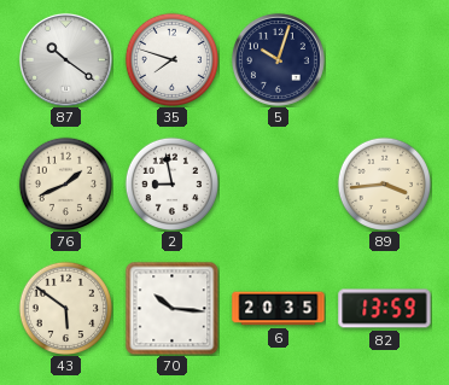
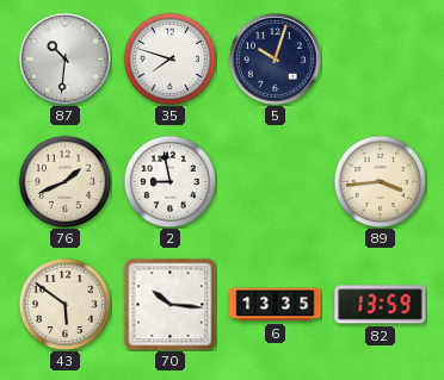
87: 10:21 -> 10:31
6: 20:35 -> 13:35
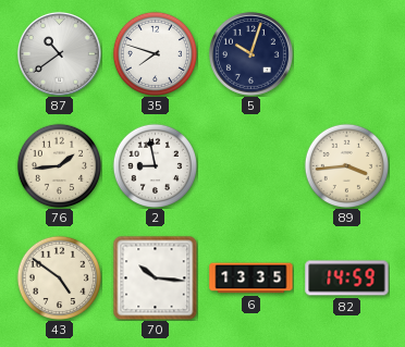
87: 10:31 -> 10:39
76: 1:41 -> 1:44
43: 5:51 -> 4:51
82: 13:59 -> 14:59
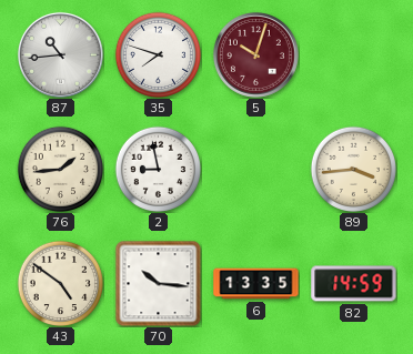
87: 10:39 -> 10:44
5 dial: navy -> burgundy
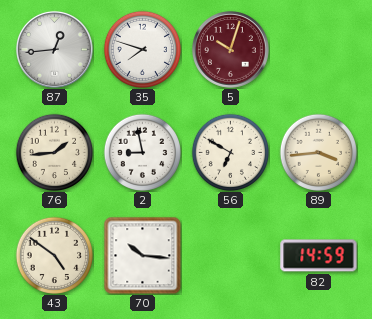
87: 10:44 -> 12:44
56: none -> 6:50
6: 13:35 -> none
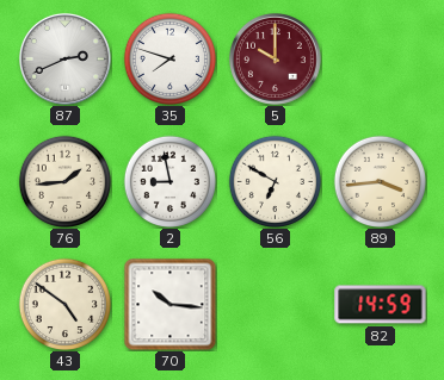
87: 12:44 -> 2:41
5: 10:03 -> 10:00
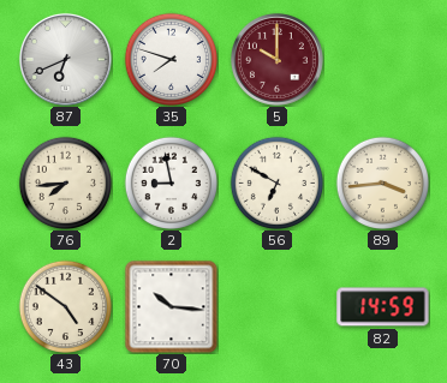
87: 2:41 -> 6:41
76: 1:44 -> 7:44
